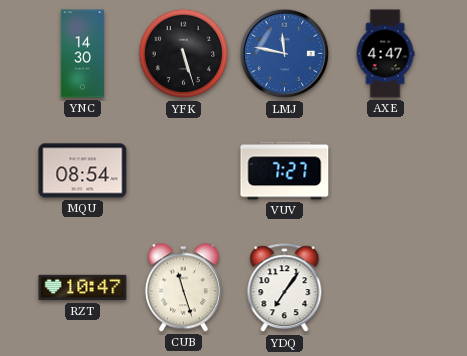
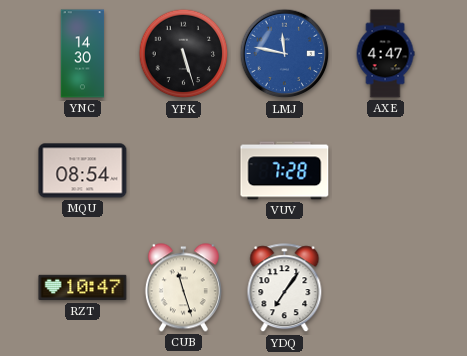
VUV: 7:27 -> 7:28
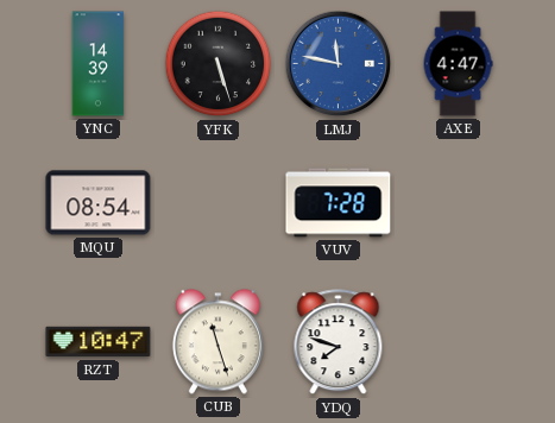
YNC: 14:30 -> 14:39
YDQ: 7:06 -> 7:48
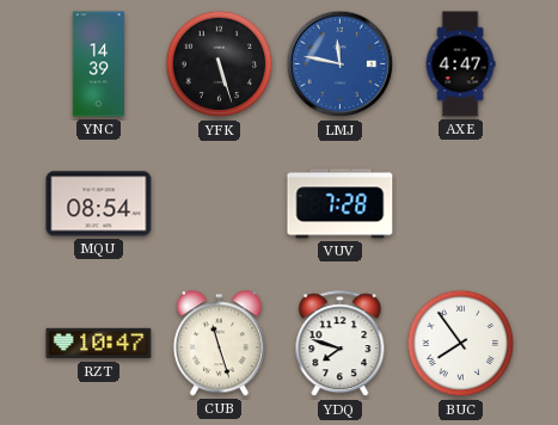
BUC: none -> 7:54
